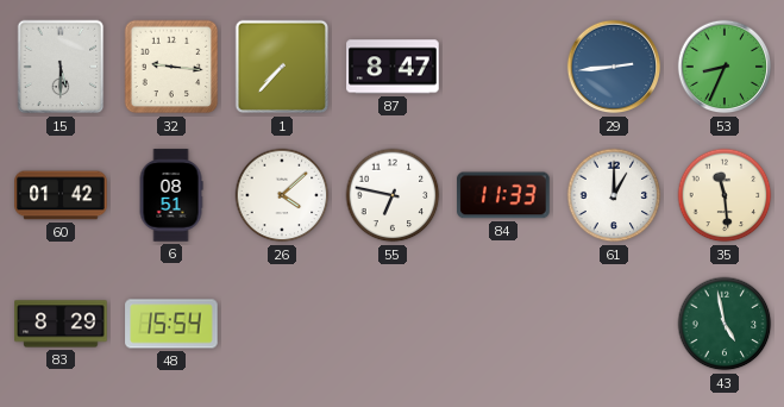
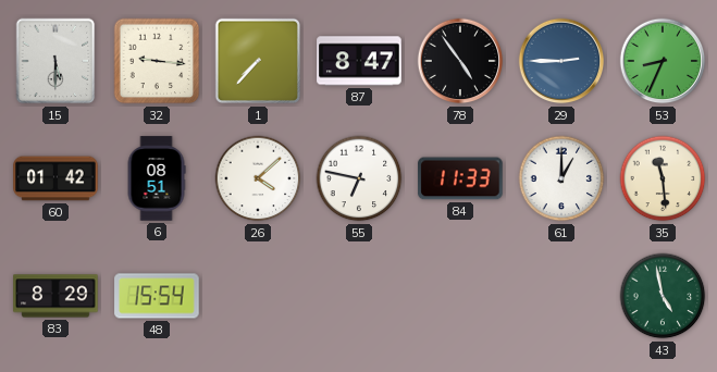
78: none -> 4:54
29: 2:44 -> 2:45
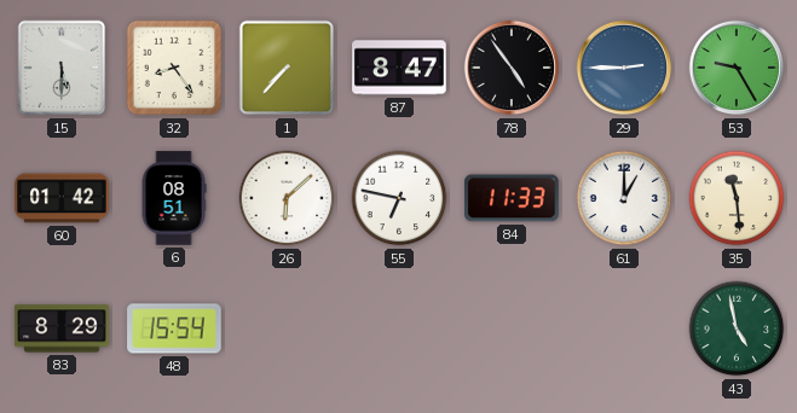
32: 9:16 -> 8:24
53: 8:34 -> 9:25
26: 4:08 -> 6:08
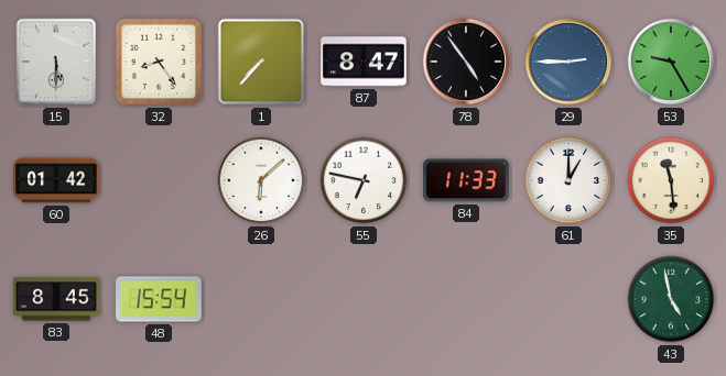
6: 08:51 -> none
83: 8:29 -> 8:45
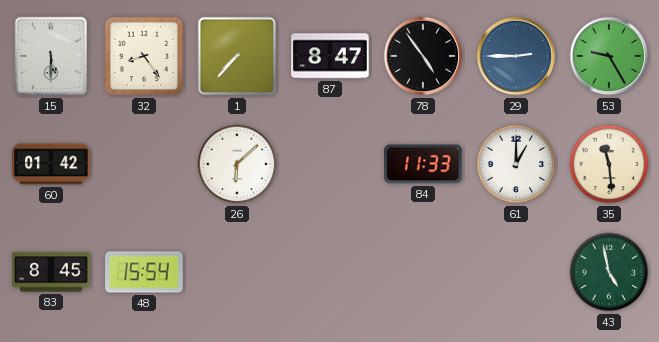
55: 6:47 -> none
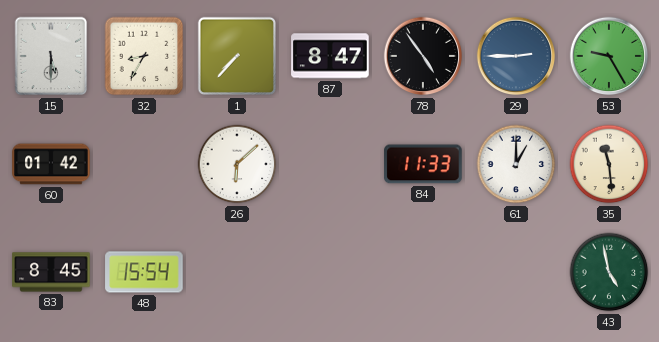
32: 8:24 -> 8:35
